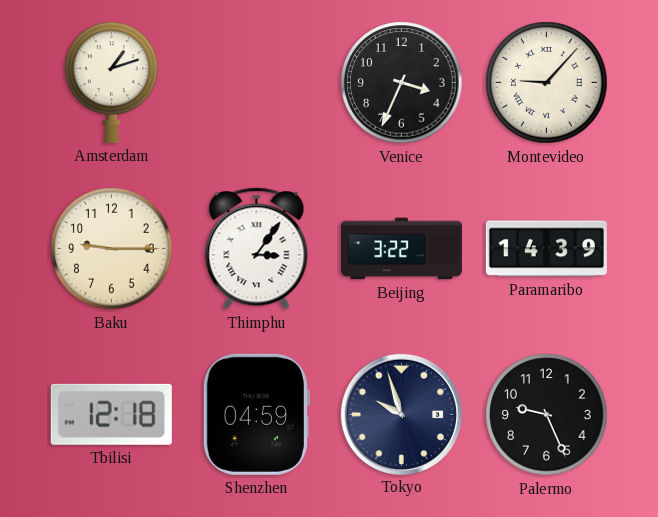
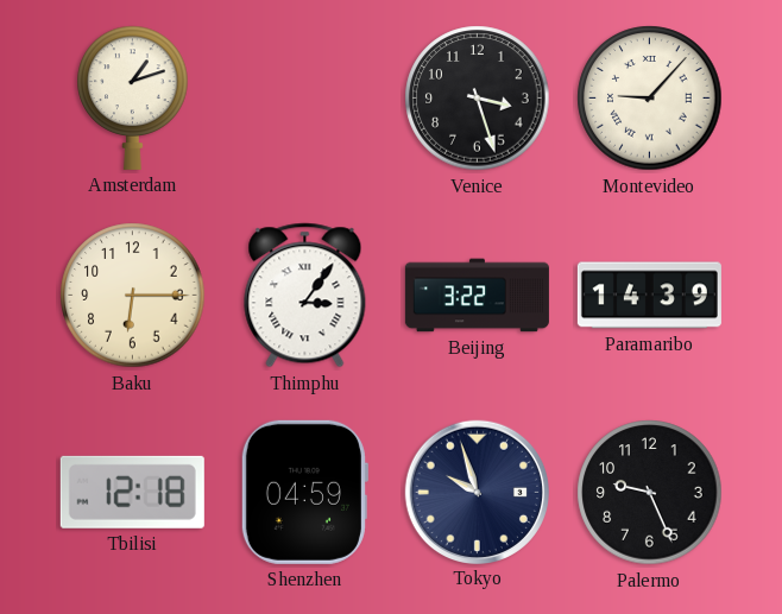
Venice: 3:34 -> 3:27
Baku: 9:15 -> 6:15
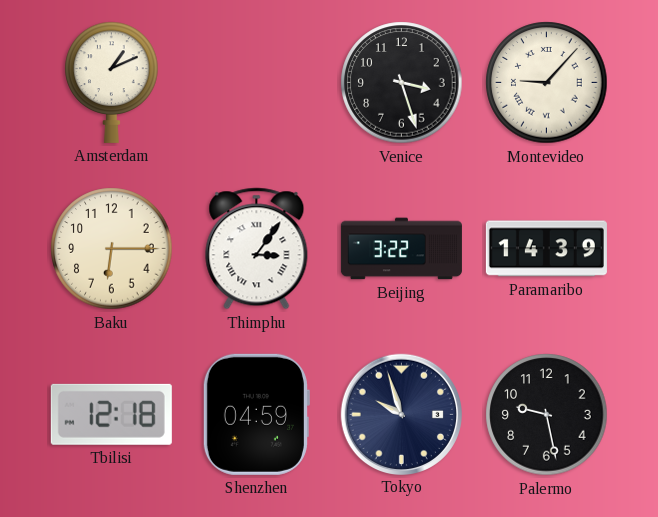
Amsterdam: 1:12 -> 1:11
Palermo: 9:26 -> 9:28
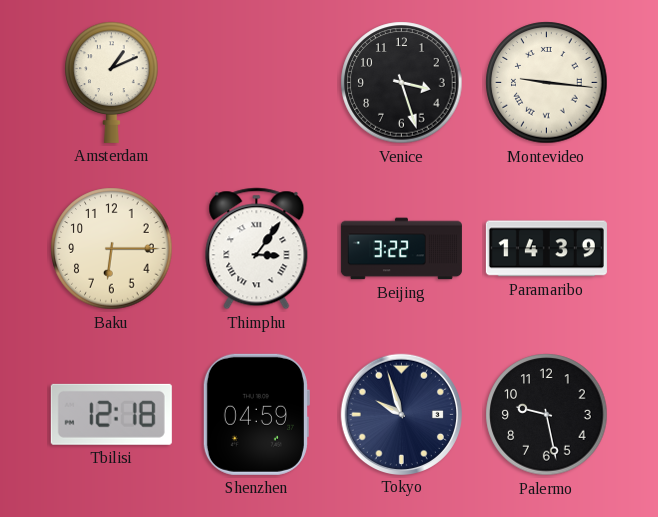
Montevideo: 9:07 -> 9:16
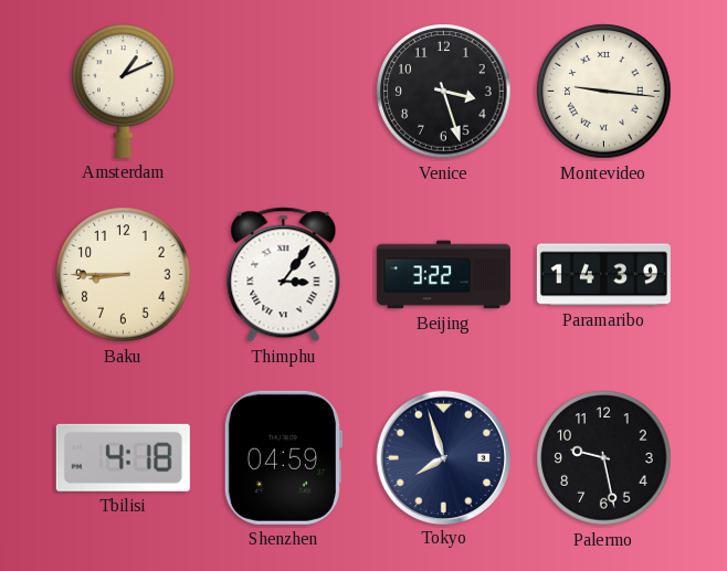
Baku: 6:15 -> 8:45
Tbilisi: 12:18 -> 4:18
Tokyo: 9:57 -> 7:57
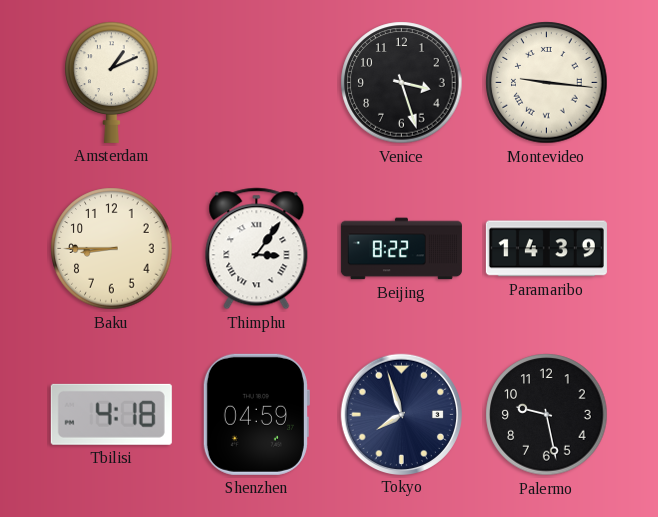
Beijing: 3:22 -> 8:22
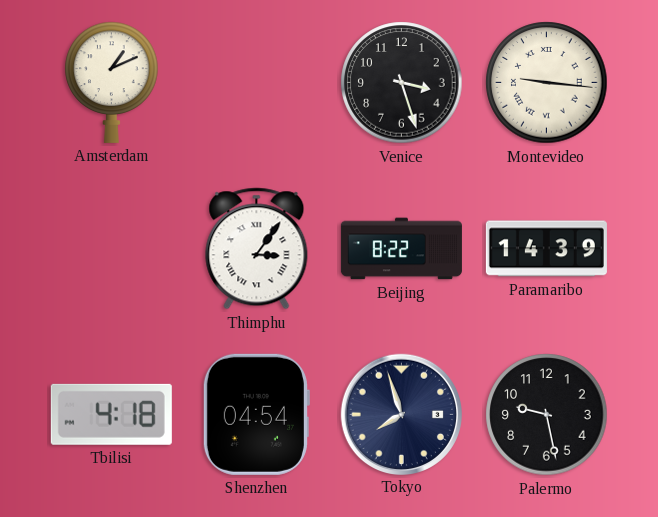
Baku: 8:45 -> none
Shenzhen: 04:59 -> 04:54
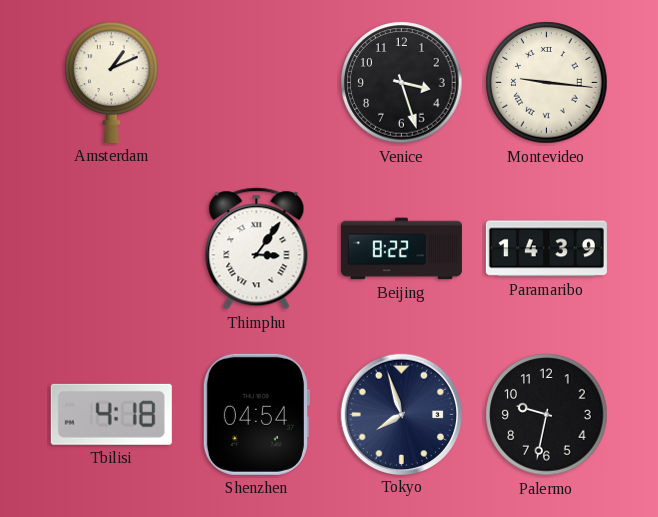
Palermo: 9:28 -> 9:32
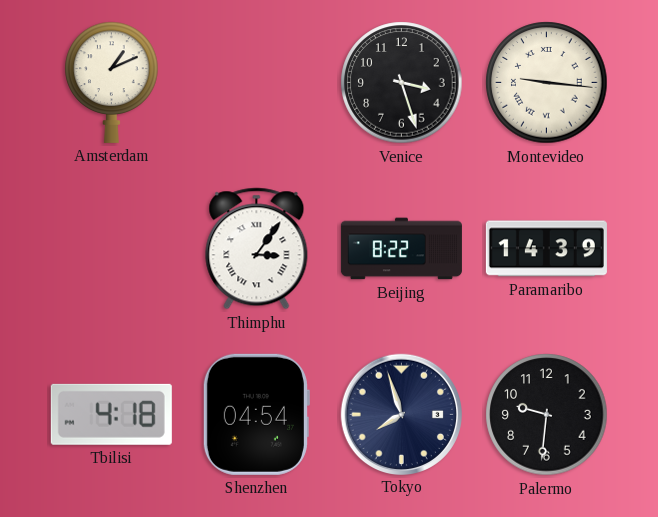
Palermo: 9:32 -> 9:31
